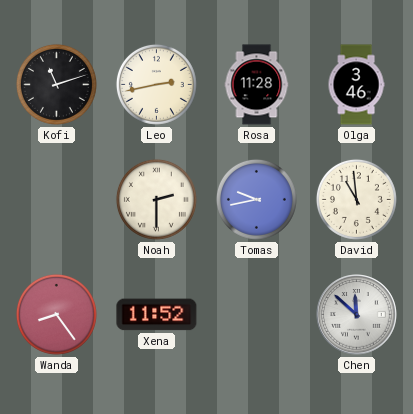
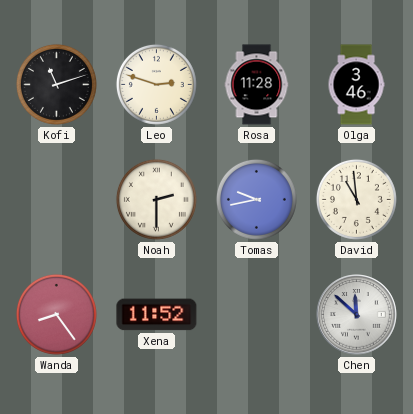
Leo: 2:43 -> 2:48
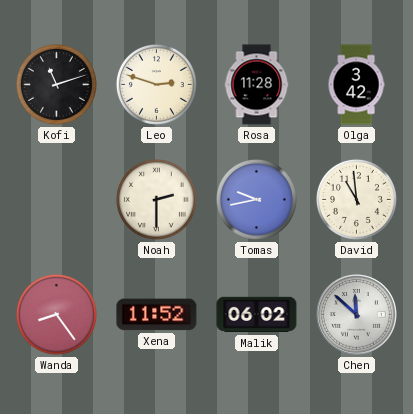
Olga: 3:46 -> 3:42
Malik: none -> 06:02
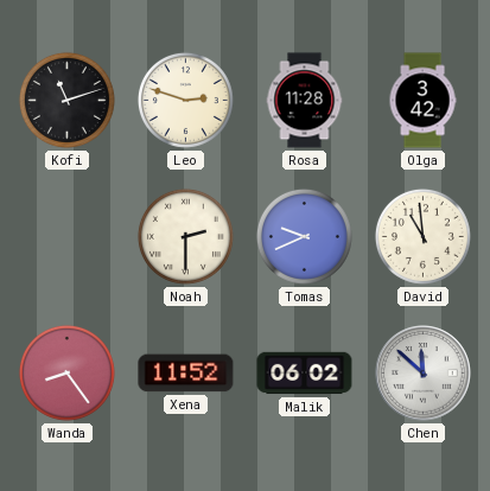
Tomas: 9:43 -> 9:41
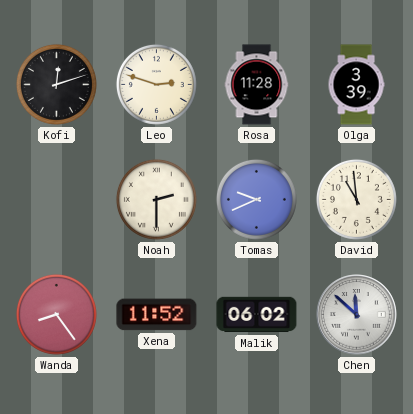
Kofi: 11:12 -> 12:12
Olga: 3:42 -> 3:39
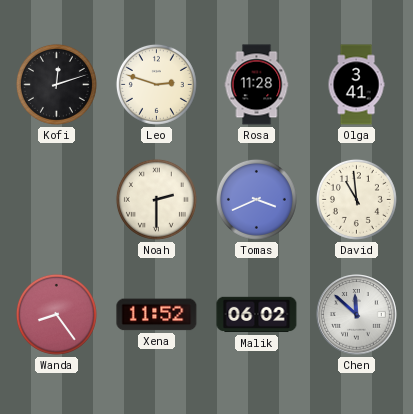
Olga: 3:39 -> 3:41
Tomas: 9:41 -> 3:41
